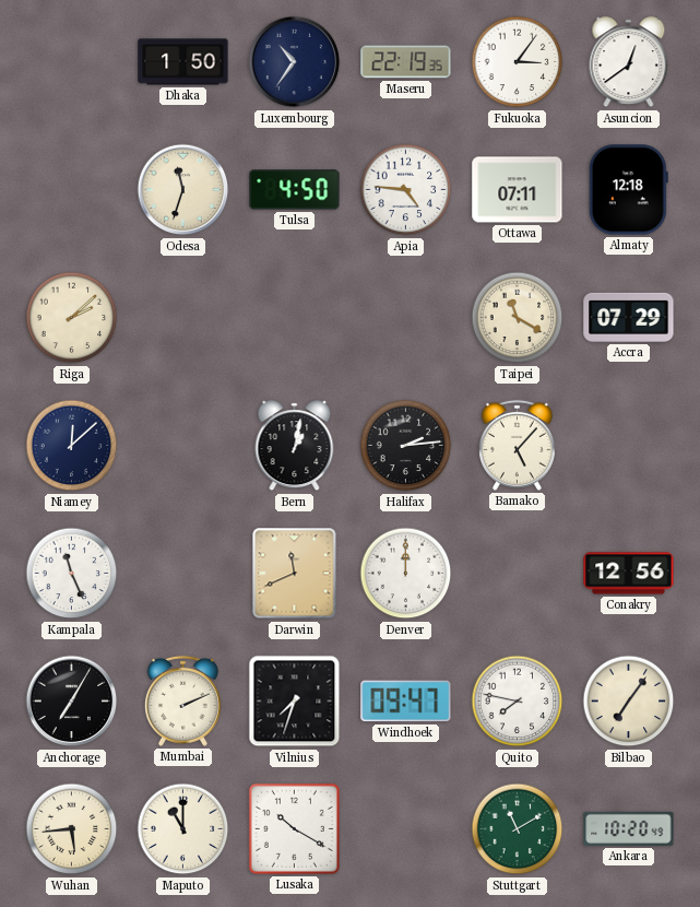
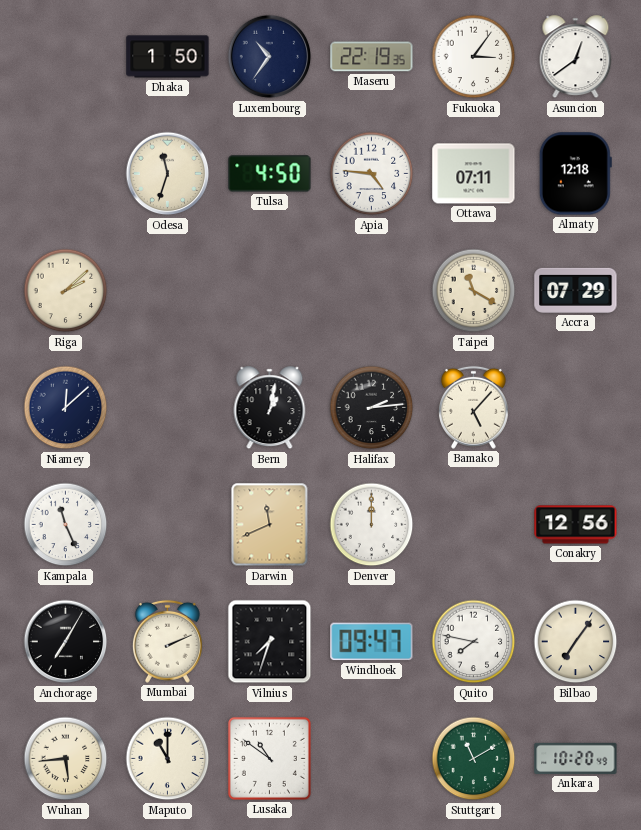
Lusaka: 10:20 -> 10:51
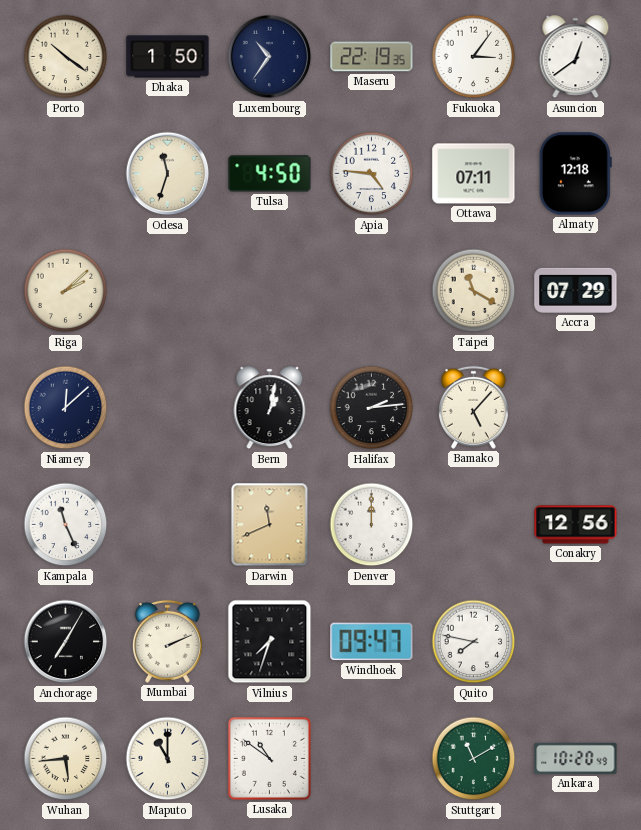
Porto: none -> 10:21
Bilbao: 7:06 -> none
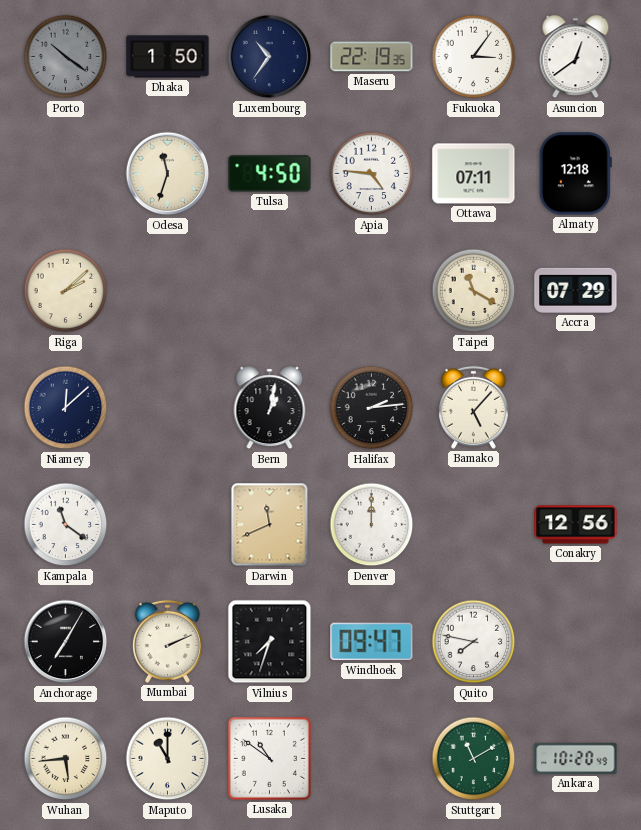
Porto dial: cream -> grey
Kampala: 11:26 -> 11:21
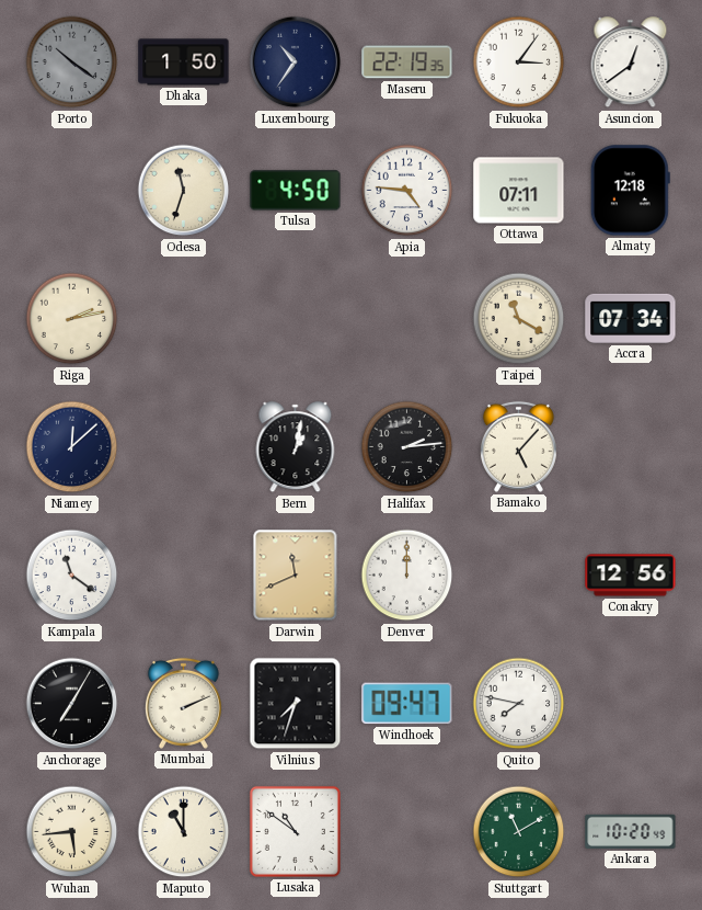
Riga: 2:08 -> 2:13
Accra: 07:29 -> 07:34
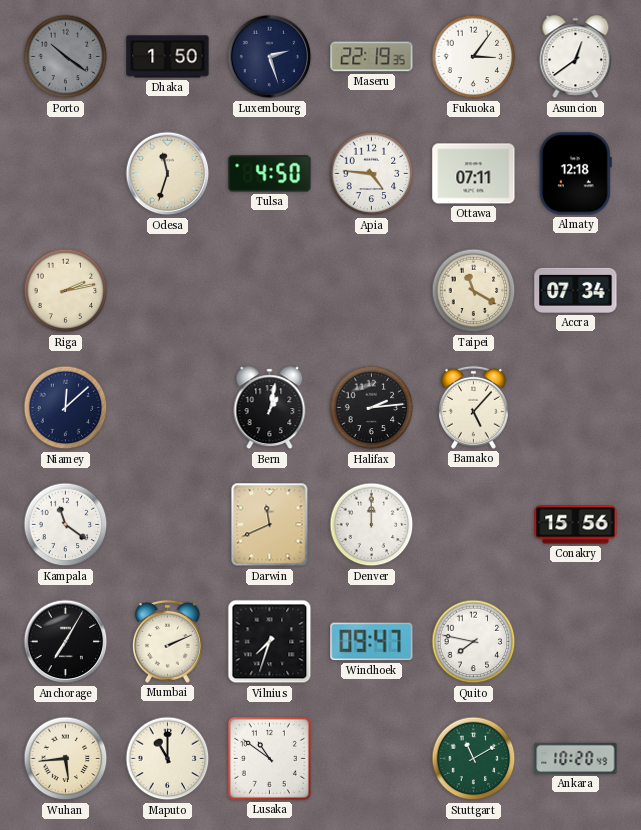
Luxembourg: 10:36 -> 2:27
Conakry: 12:56 -> 15:56
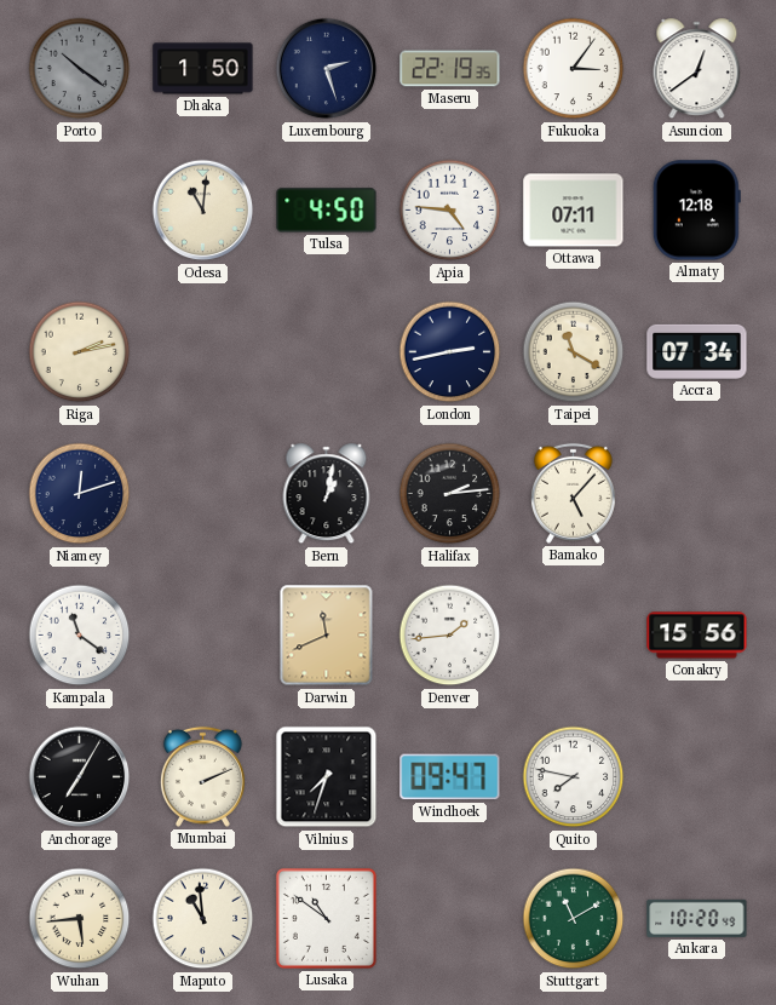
Odesa: 11:33 -> 11:01
London: none -> 2:43
Niamey: 12:08 -> 12:12
Denver: 12:00 -> 1:44
Maputo: 11:00 -> 10:59
